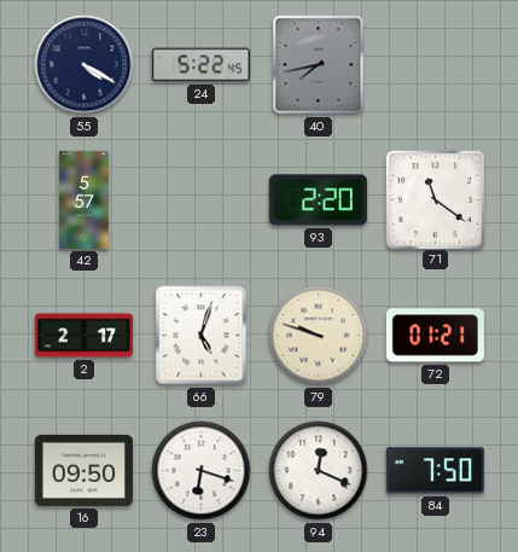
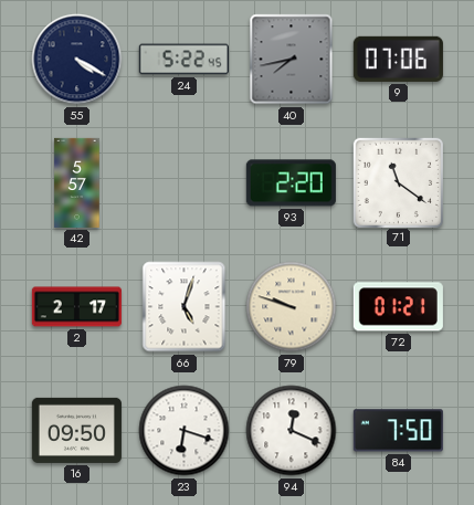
9: none -> 07:06
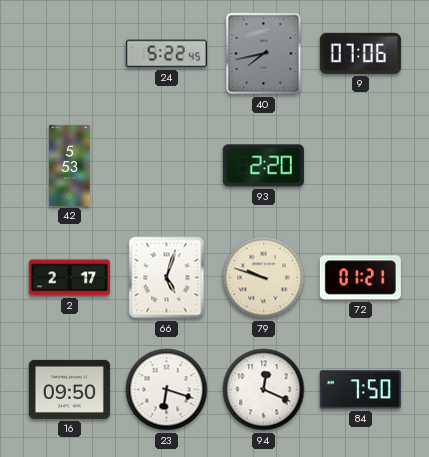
55: 4:20 -> none
42: 5:57 -> 5:53
71: 11:21 -> none
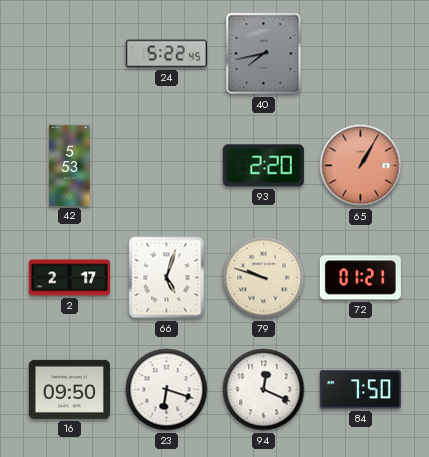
9: 07:06 -> none
65: none -> 1:05
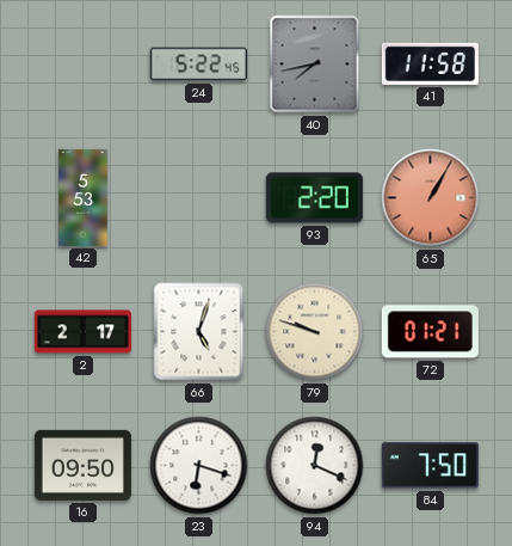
41: none -> 11:58
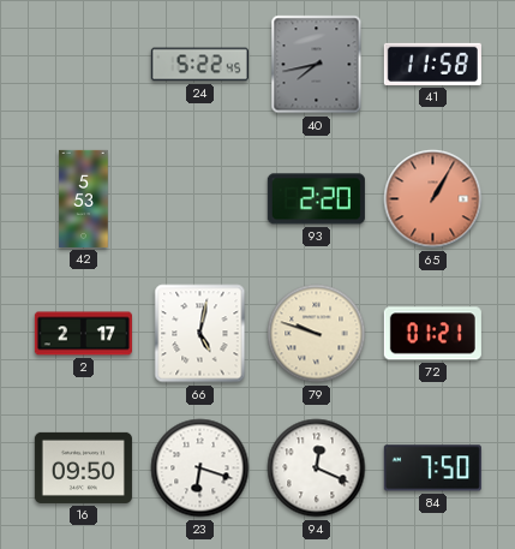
66: 5:03 -> 5:02
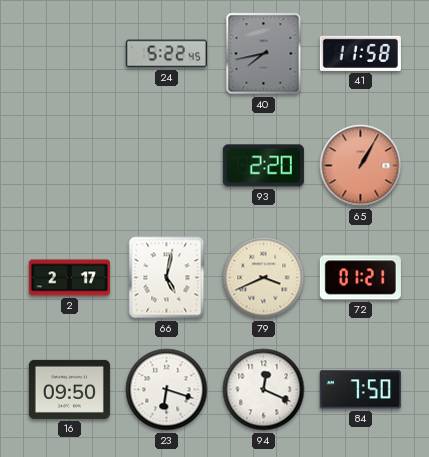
42: 5:53 -> none
79: 9:48 -> 3:41
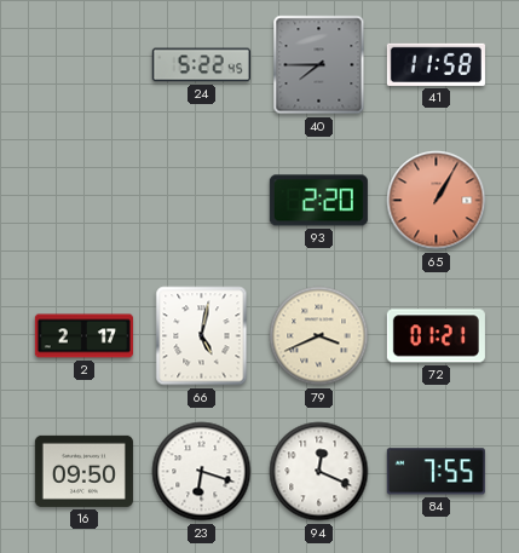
40: 7:43 -> 7:45
84: 7:50 -> 7:55
